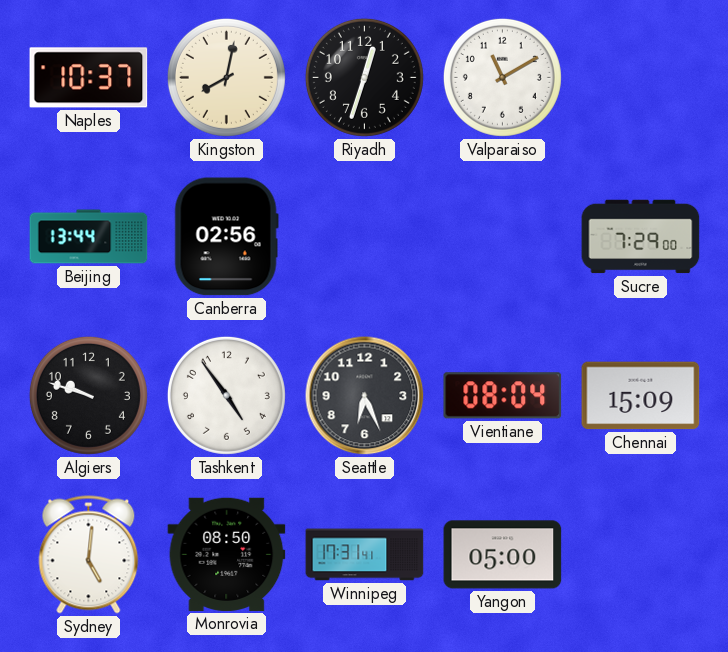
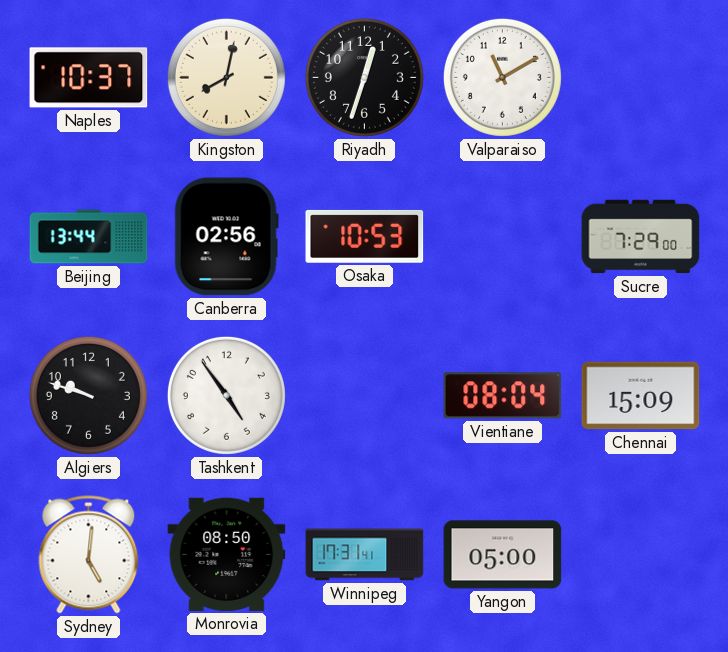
Osaka: none -> 10:53
Seattle: 6:26 -> none
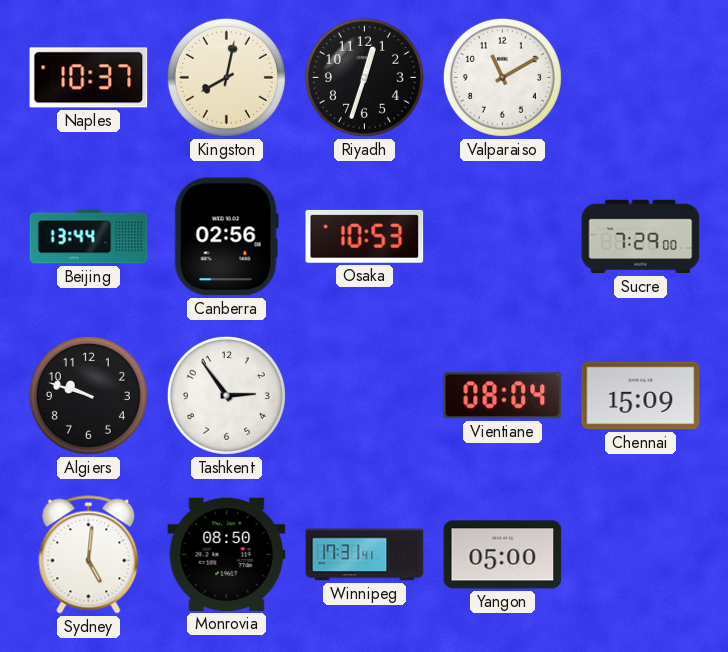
Tashkent: 4:54 -> 2:54
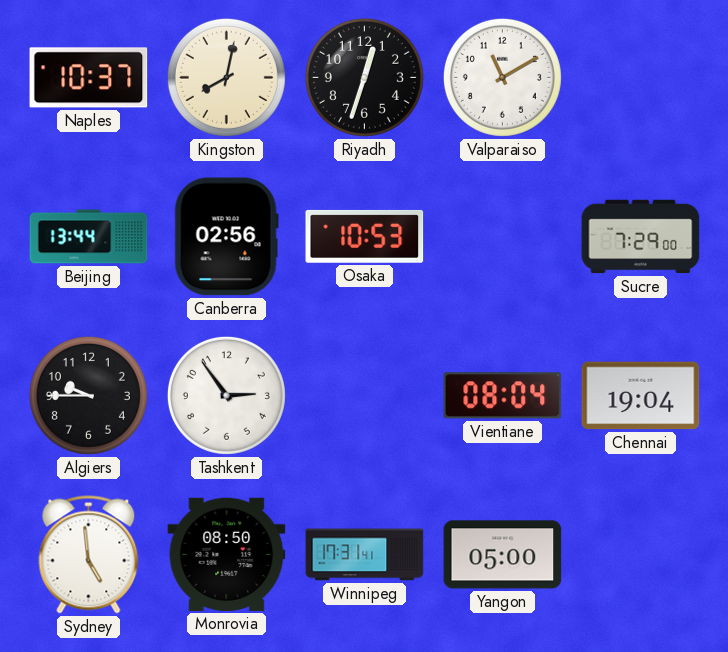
Algiers: 9:48 -> 9:45
Chennai: 15:09 -> 19:04
Sydney: 5:01 -> 4:59
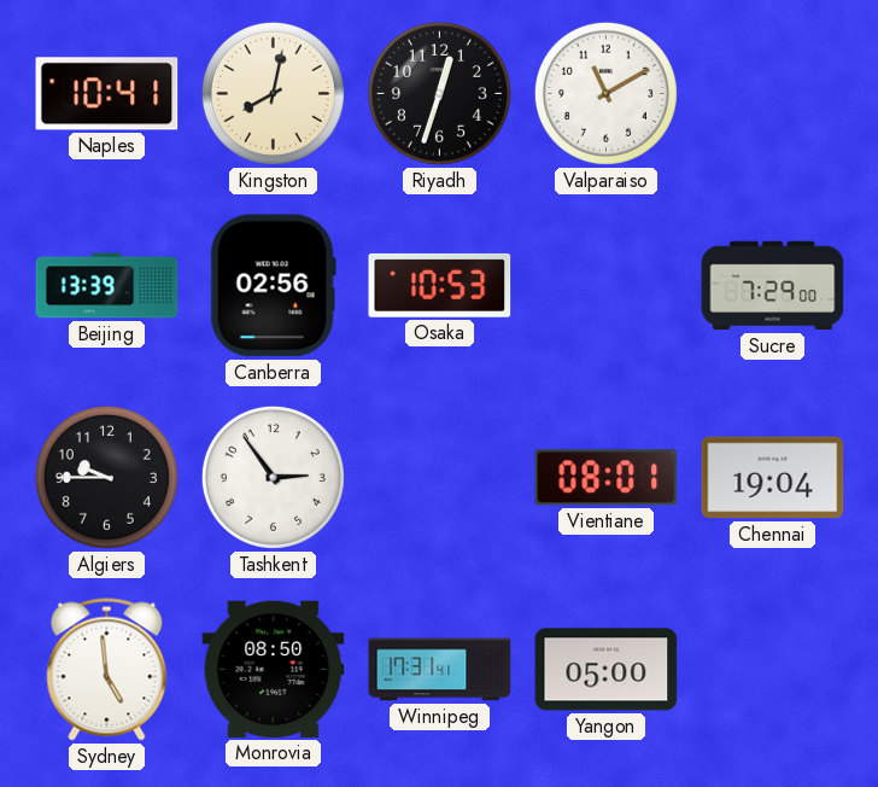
Naples: 10:37 -> 10:41
Beijing: 13:44 -> 13:39
Vientiane: 08:04 -> 08:01
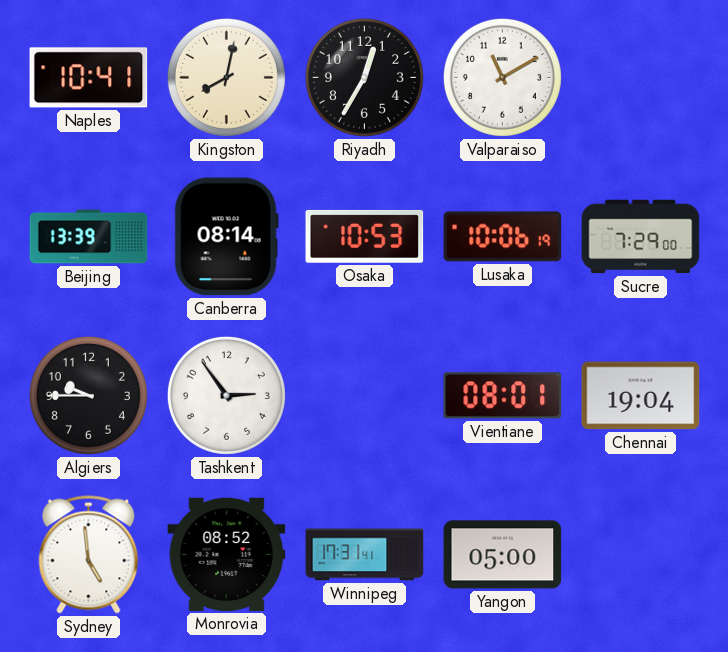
Riyadh: 12:33 -> 12:35
Canberra: 02:56 -> 08:14
Lusaka: none -> 10:06
Monrovia: 08:50 -> 08:52
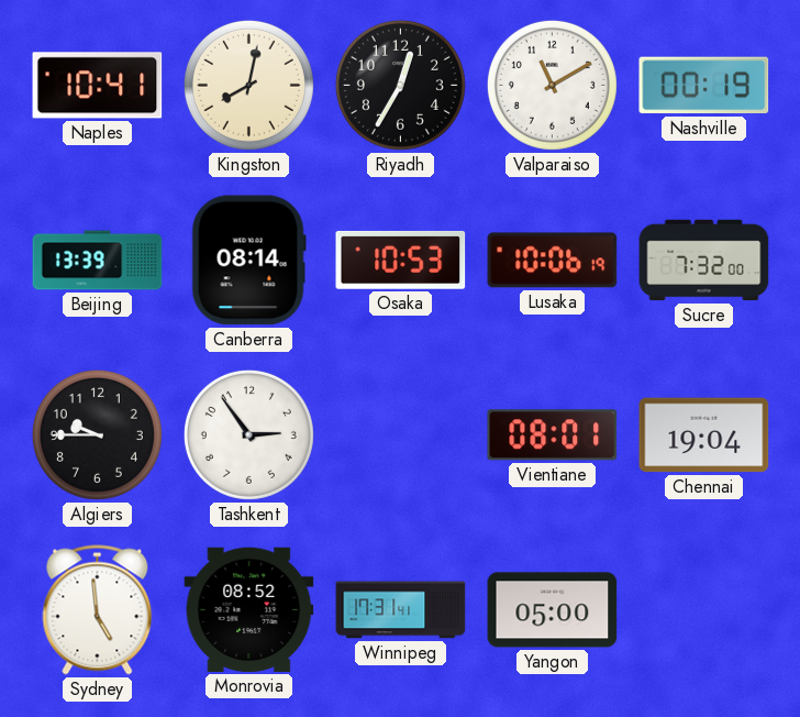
Nashville: none -> 00:19
Sucre: 7:29 -> 7:32
